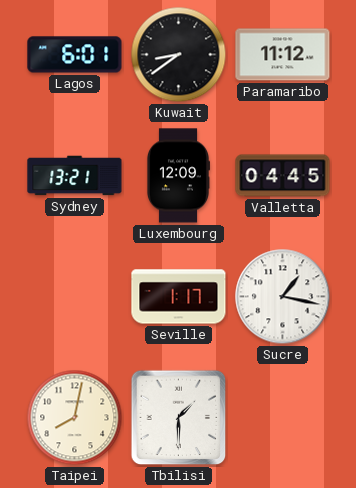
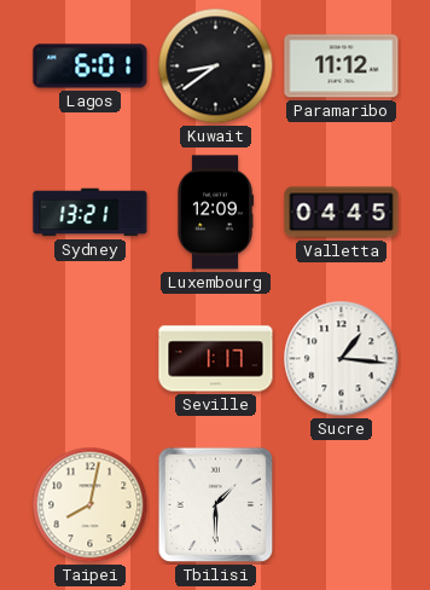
Sucre: 1:17 -> 1:16
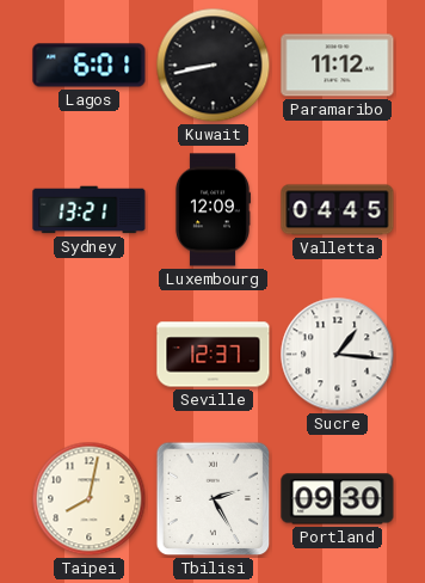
Kuwait: 8:39 -> 8:43
Seville: 1:17 -> 12:37
Tbilisi: 1:30 -> 2:25
Portland: none -> 09:30
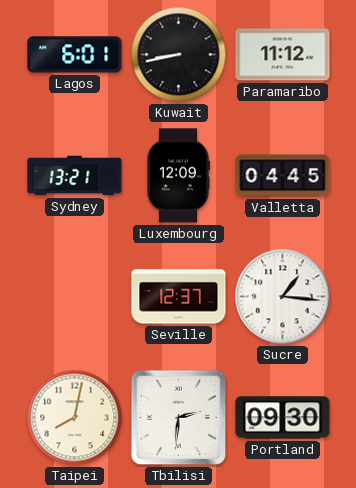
Tbilisi: 2:25 -> 2:31
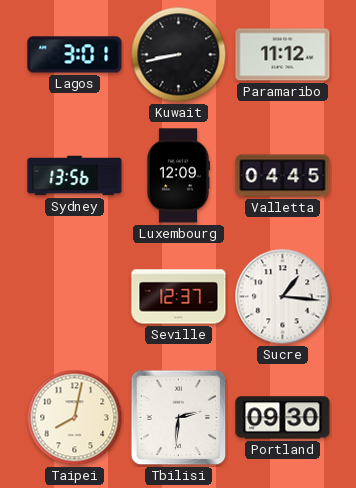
Lagos: 6:01 -> 3:01
Sydney: 13:21 -> 13:56
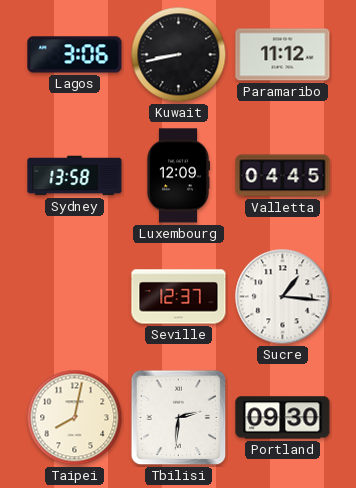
Lagos: 3:01 -> 3:06
Sydney: 13:56 -> 13:58
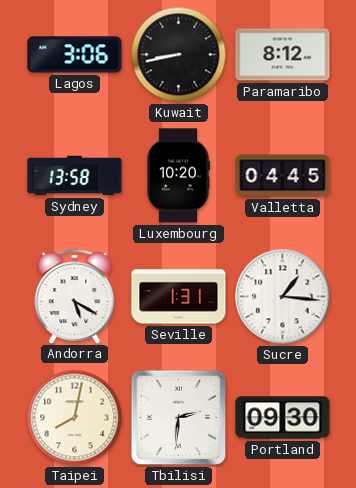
Paramaribo: 11:12 -> 8:12
Luxembourg: 12:09 -> 10:20
Andorra: none -> 5:20
Seville: 12:37 -> 1:31
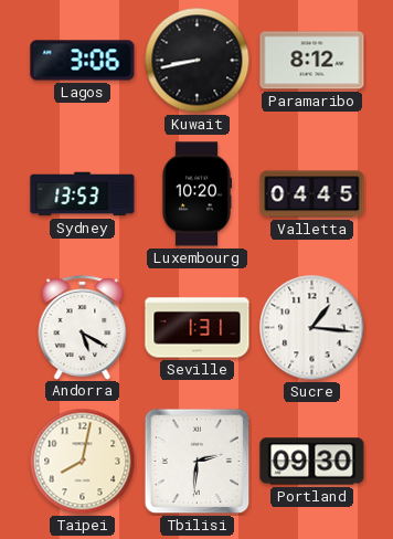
Sydney: 13:58 -> 13:53
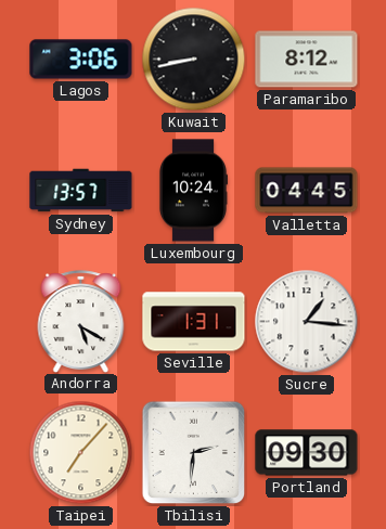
Sydney: 13:53 -> 13:57
Luxembourg: 10:20 -> 10:24
Taipei: 8:02 -> 7:07
